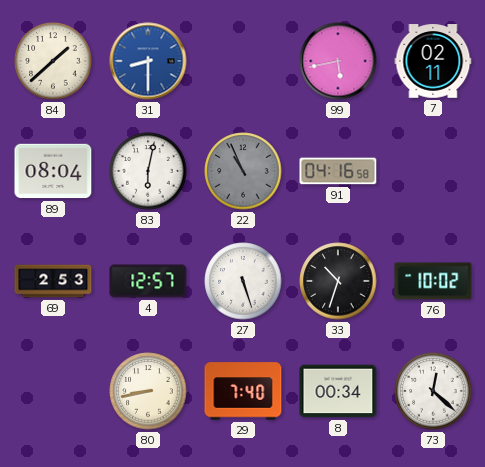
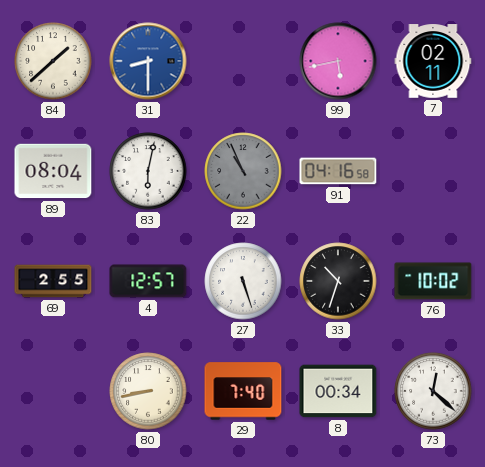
69: 2:53 -> 2:55
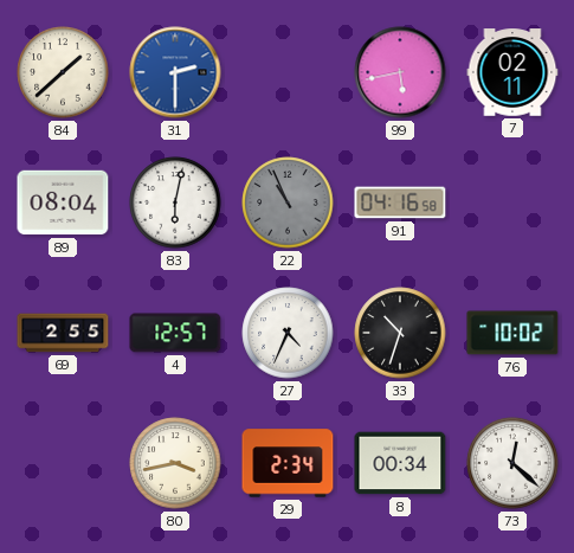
31: 8:30 -> 2:30
27: 5:27 -> 4:34
80: 8:43 -> 3:43
29: 7:40 -> 2:34
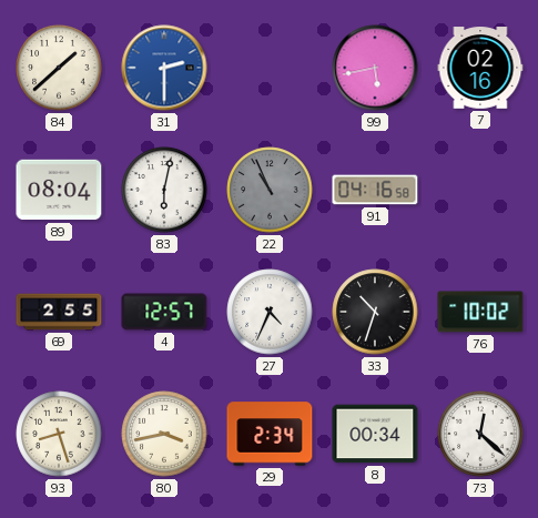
7: 02:11 -> 02:16
93: none -> 8:27
